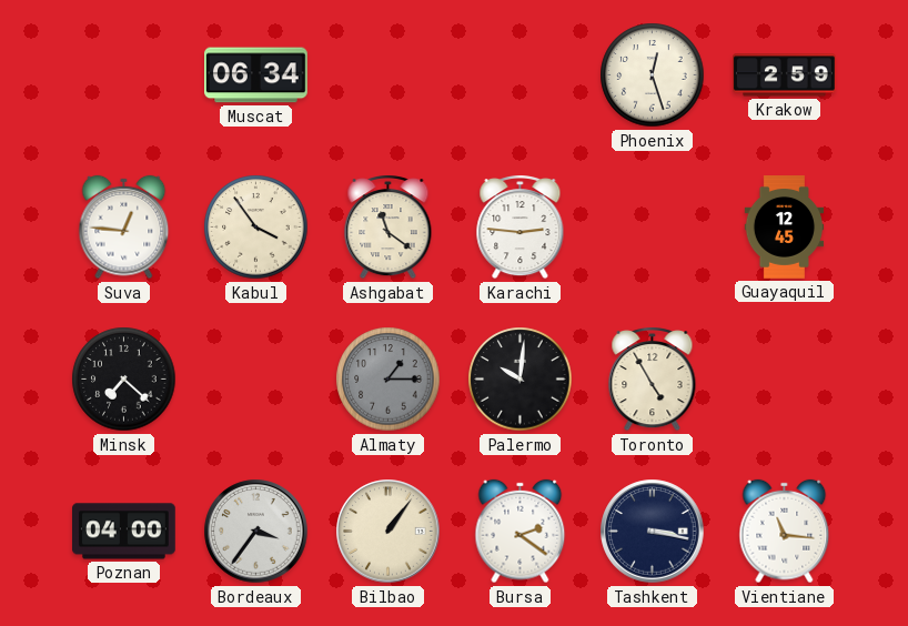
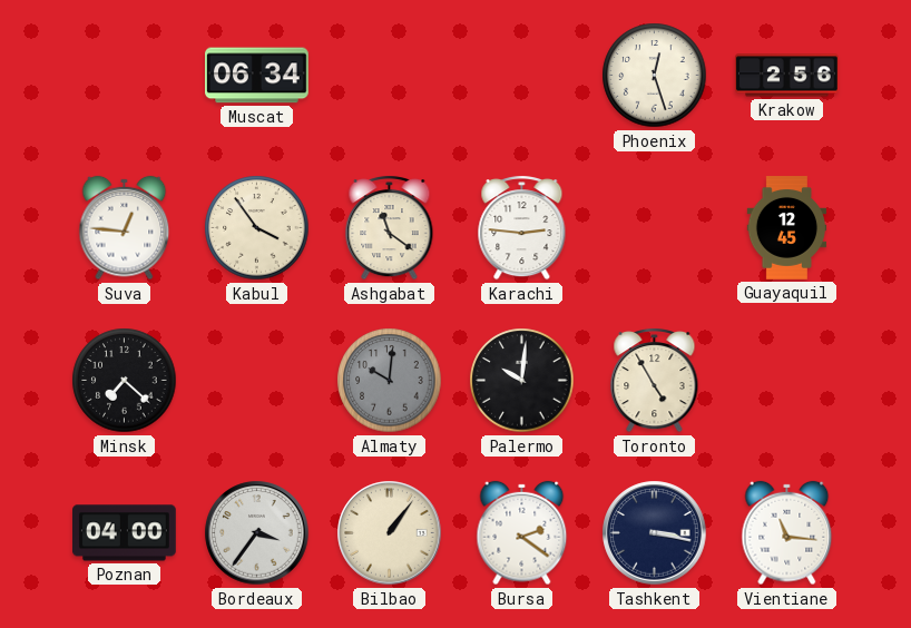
Krakow: 2:59 -> 2:56
Almaty: 1:15 -> 10:01
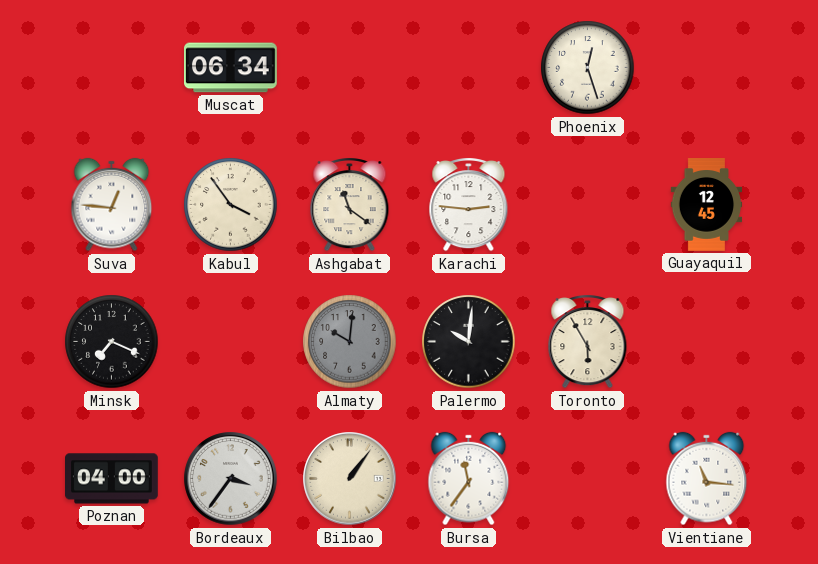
Krakow: 2:56 -> none
Minsk: 7:22 -> 7:19
Toronto: 4:55 -> 5:55
Bursa: 2:21 -> 11:36
Tashkent: 3:17 -> none
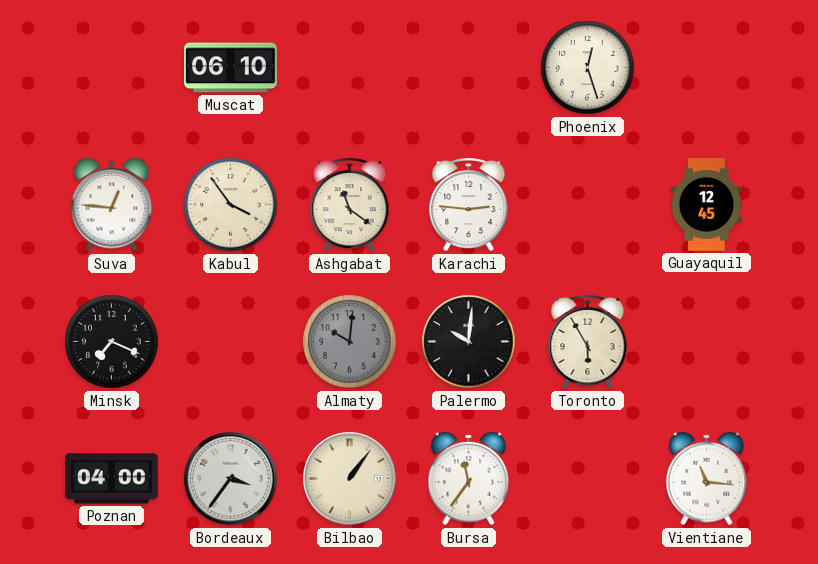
Muscat: 06:34 -> 06:10
